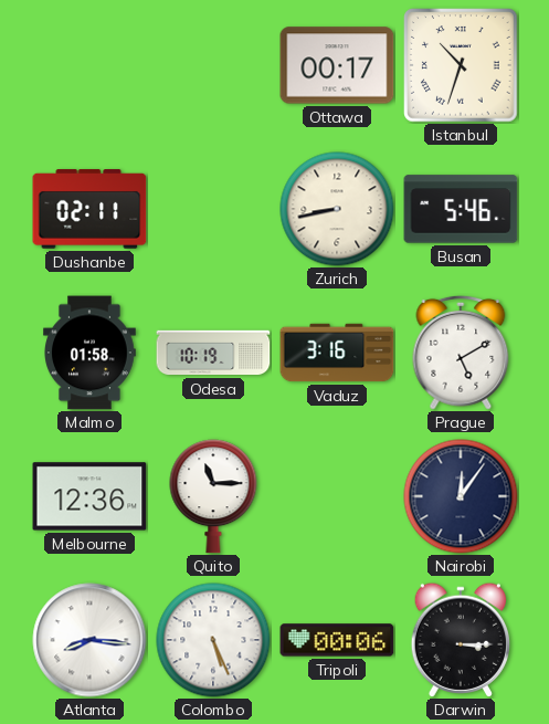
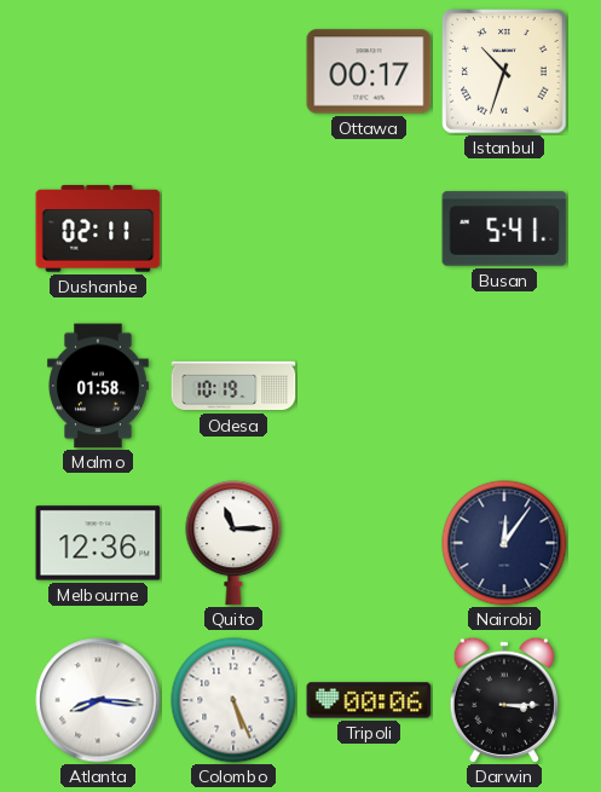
Zurich: 8:43 -> none
Busan: 5:46 -> 5:41
Vaduz: 3:16 -> none
Prague: 5:10 -> none
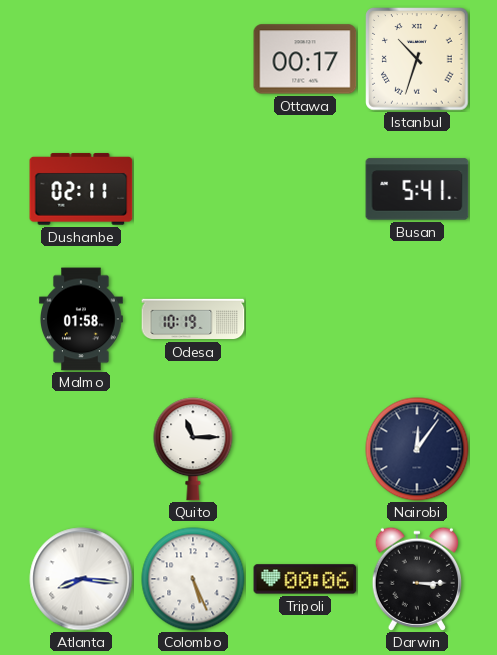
Melbourne: 12:36 -> none
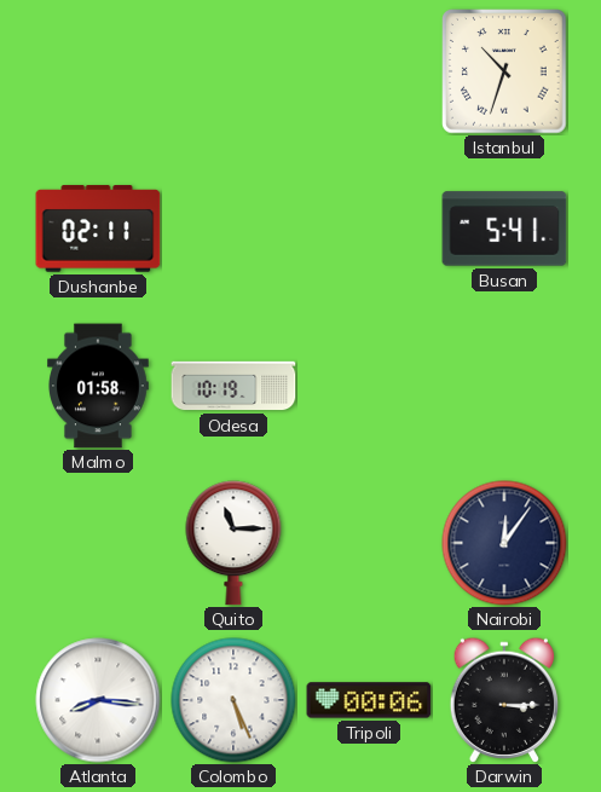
Ottawa: 00:17 -> none
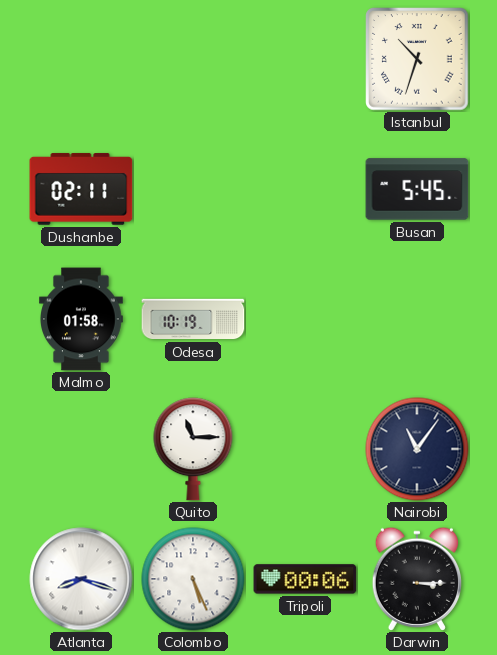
Busan: 5:41 -> 5:45
Nairobi: 12:06 -> 11:06
Atlanta: 8:16 -> 8:18
